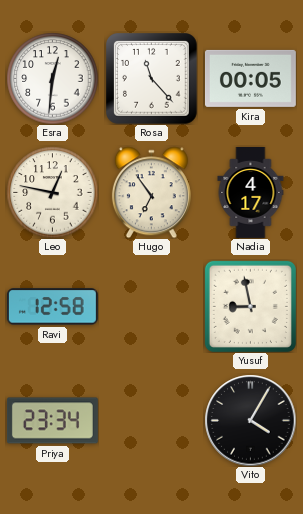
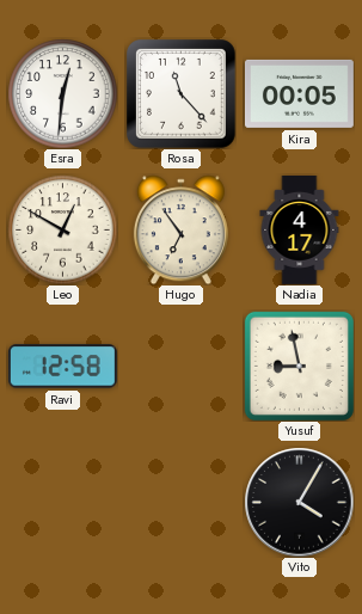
Leo: 12:47 -> 12:50
Priya: 23:34 -> none
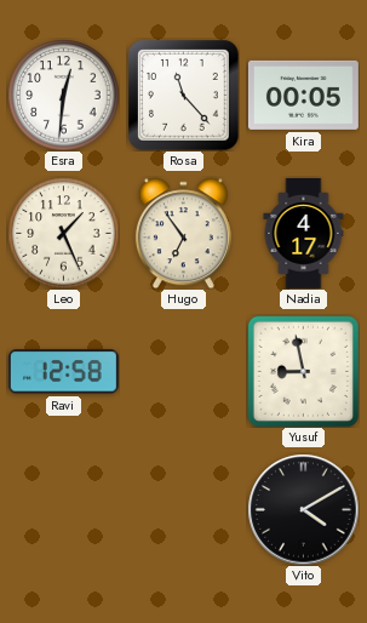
Leo: 12:50 -> 1:26
Vito: 4:05 -> 4:10
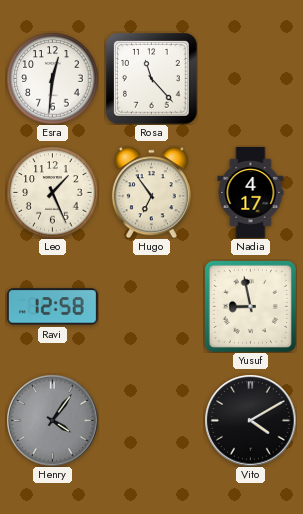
Kira: 00:05 -> none
Henry: none -> 4:06
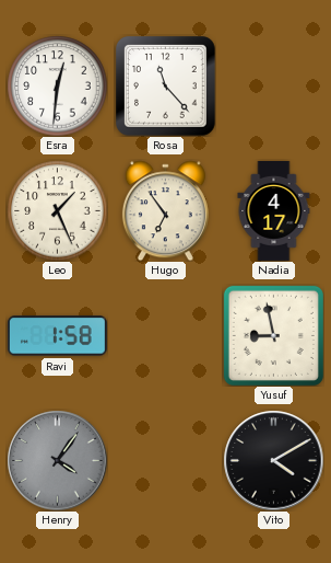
Ravi: 12:58 -> 1:58
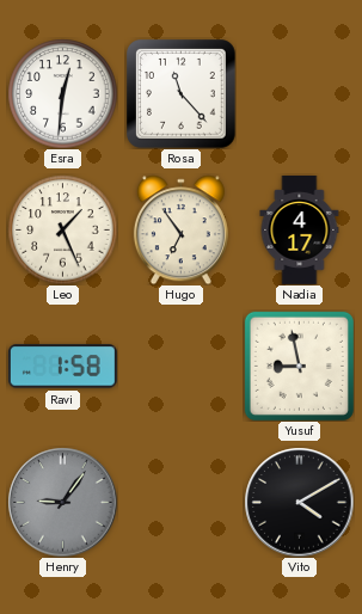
Henry: 4:06 -> 9:06
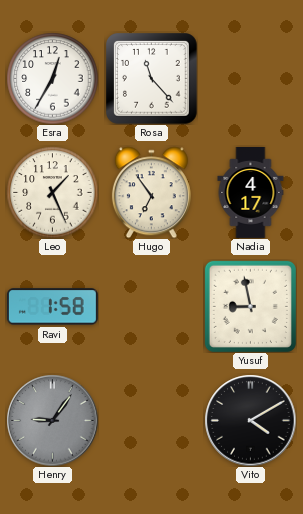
Esra: 12:31 -> 12:35
